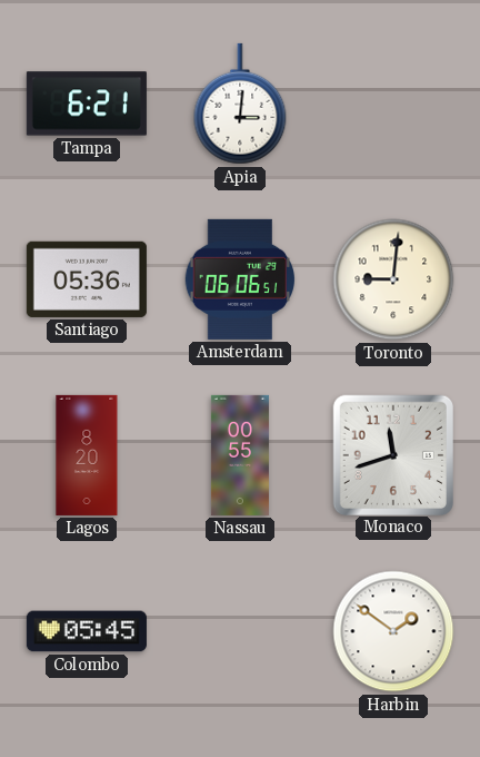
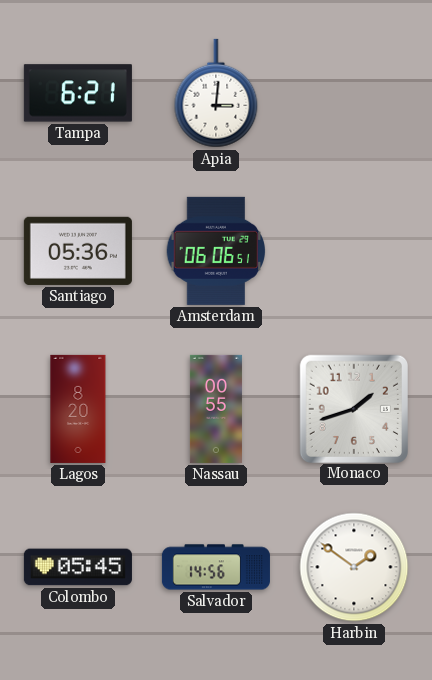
Toronto: 9:01 -> none
Monaco: 11:42 -> 1:42
Salvador: none -> 14:56
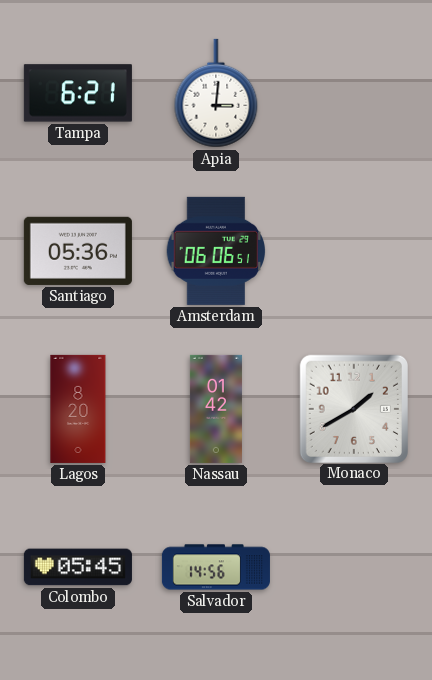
Nassau: 00:55 -> 01:42
Monaco: 1:42 -> 1:40
Harbin: 1:51 -> none
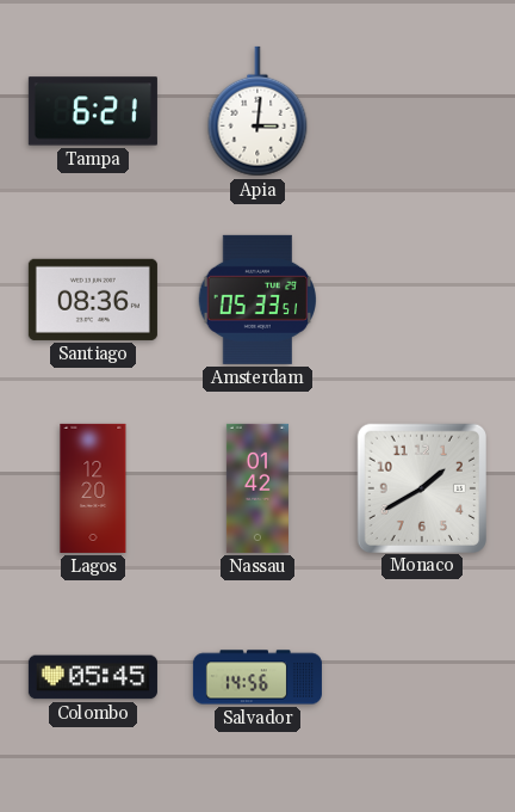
Santiago: 05:36 -> 08:36
Amsterdam: 06:06 -> 05:33
Lagos: 8:20 -> 12:20
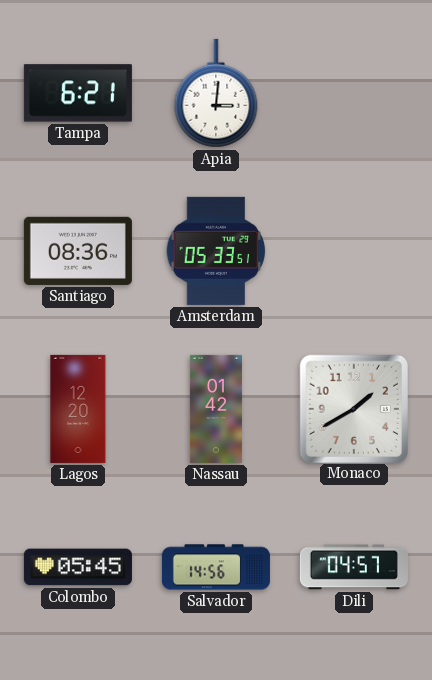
Dili: none -> 04:57
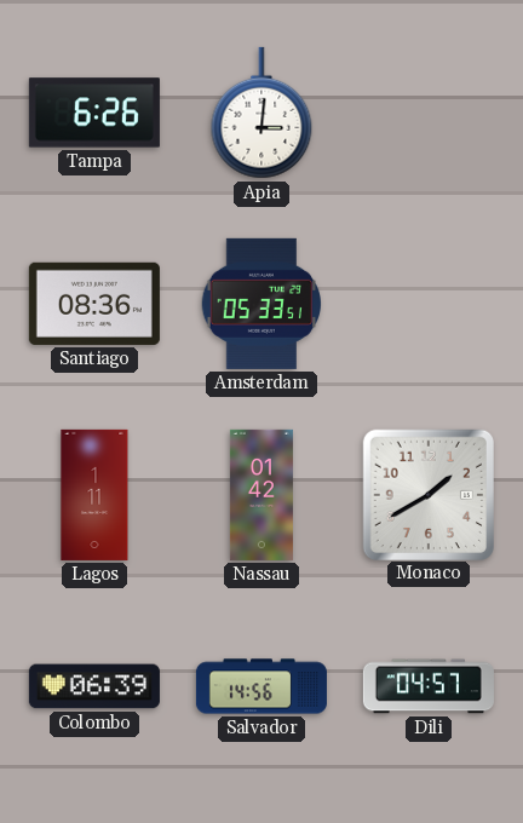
Tampa: 6:21 -> 6:26
Lagos: 12:20 -> 1:11
Colombo: 05:45 -> 06:39
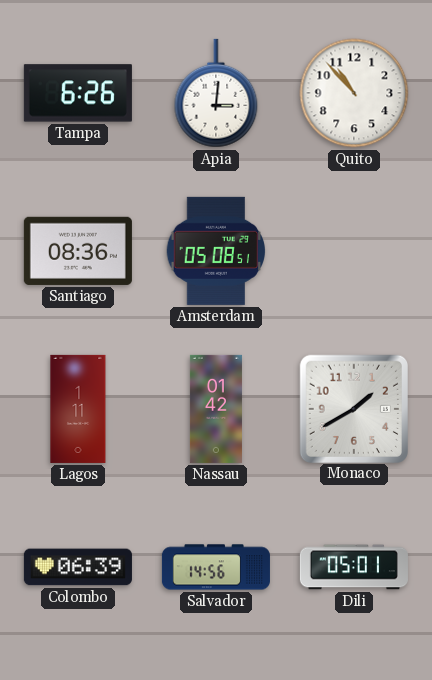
Quito: none -> 10:53
Amsterdam: 05:33 -> 05:08
Dili: 04:57 -> 05:01
